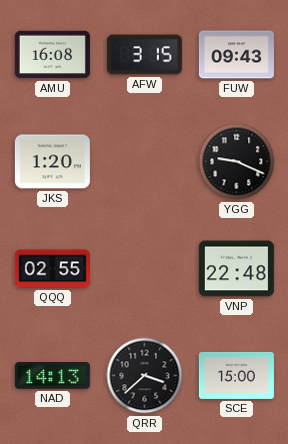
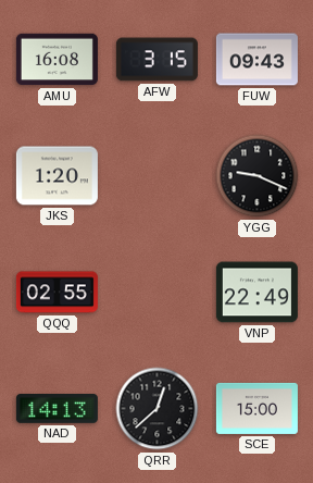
VNP: 22:48 -> 22:49
QRR: 3:38 -> 12:38
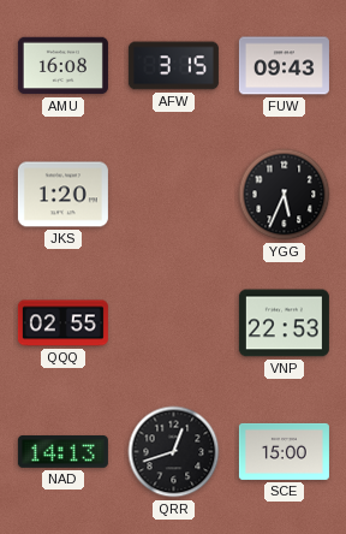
YGG: 9:19 -> 5:34
VNP: 22:49 -> 22:53
QRR: 12:38 -> 12:42
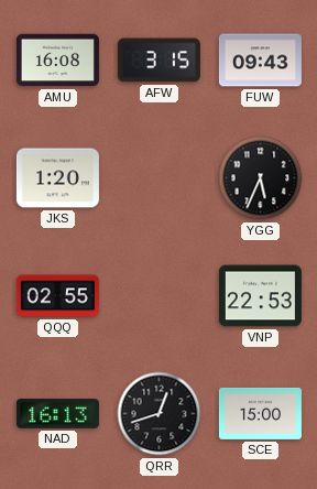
NAD: 14:13 -> 16:13
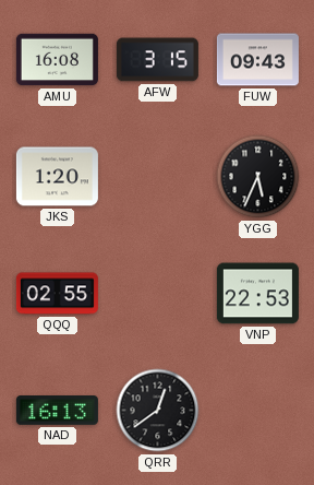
QRR: 12:42 -> 12:39
SCE: 15:00 -> none
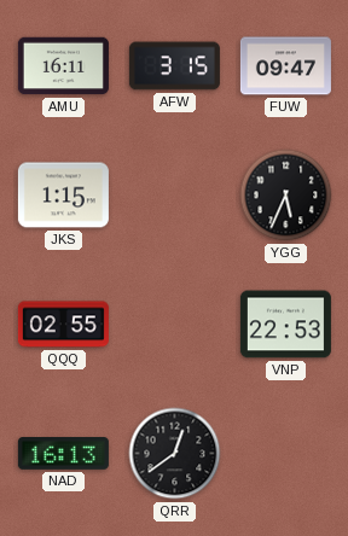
AMU: 16:08 -> 16:11
FUW: 09:43 -> 09:47
JKS: 1:20 -> 1:15
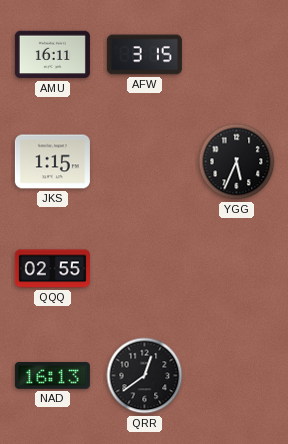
FUW: 09:47 -> none
VNP: 22:53 -> none
